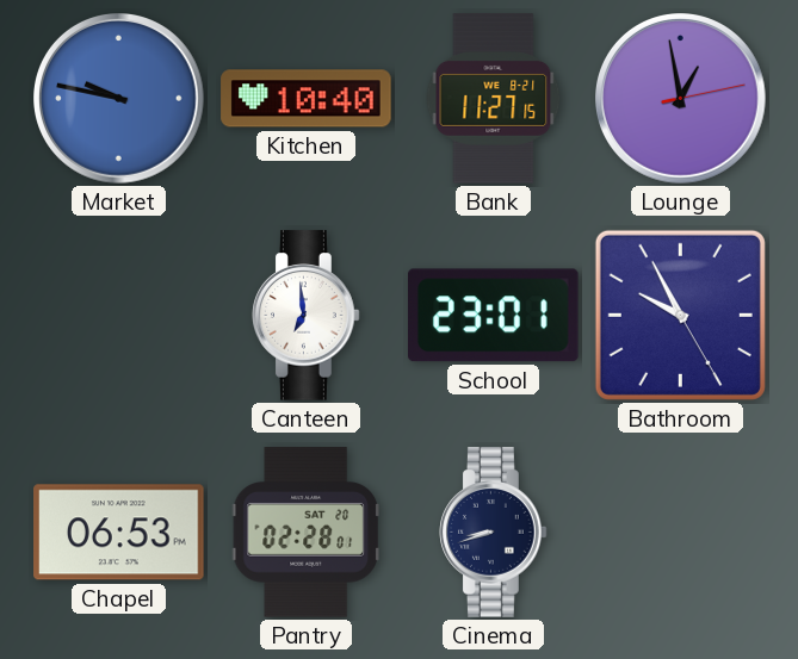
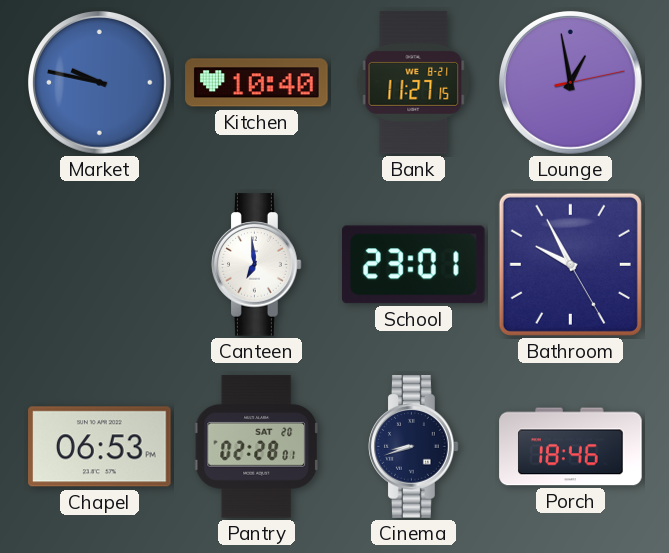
Porch: none -> 18:46
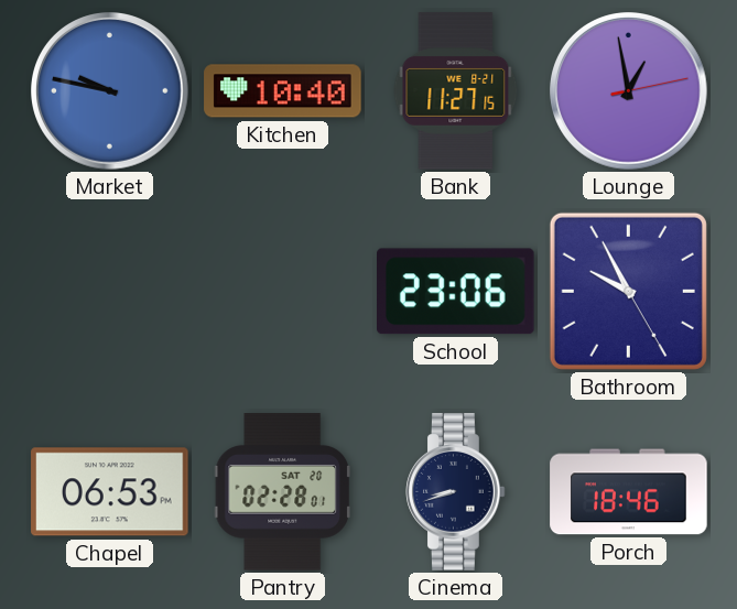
Canteen: 6:59 -> none
School: 23:01 -> 23:06
